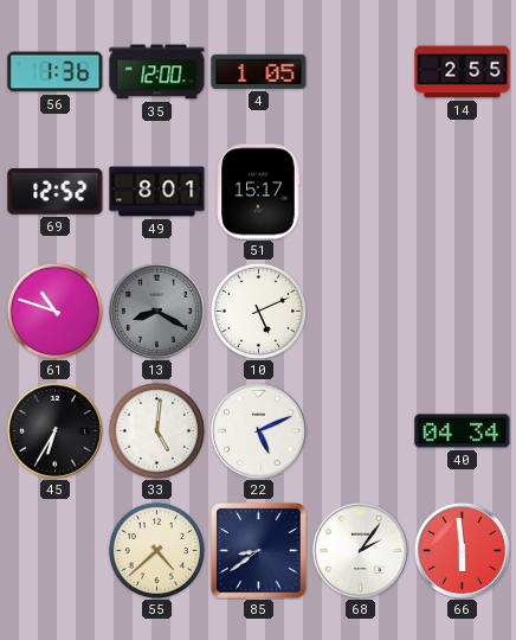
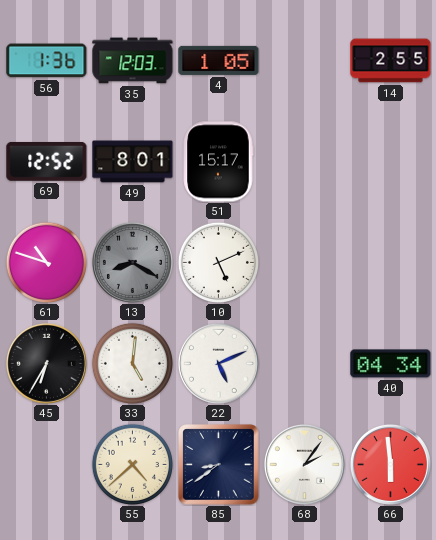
35: 12:00 -> 12:03
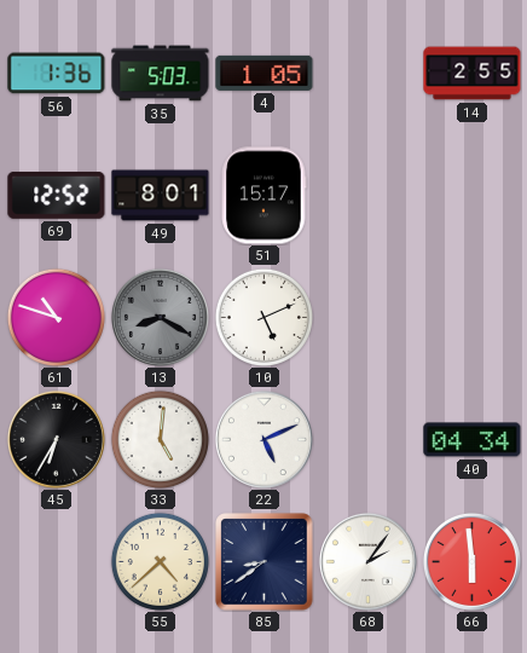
35: 12:03 -> 5:03
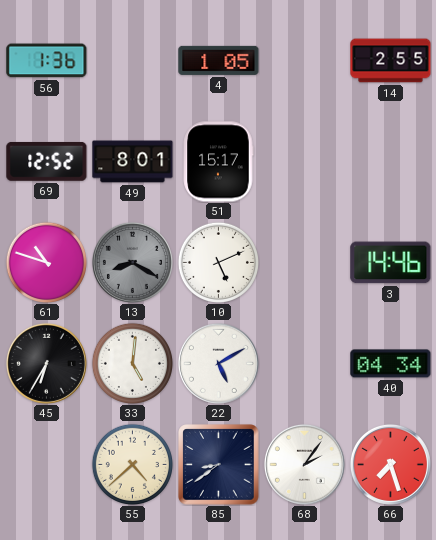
35: 5:03 -> none
3: none -> 14:46
22: 5:11 -> 5:10
66: 5:59 -> 7:27
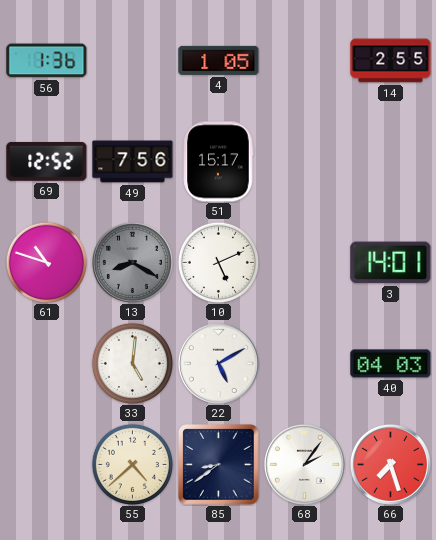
49: 8:01 -> 7:56
3: 14:46 -> 14:01
45: 6:35 -> none
40: 04:34 -> 04:03
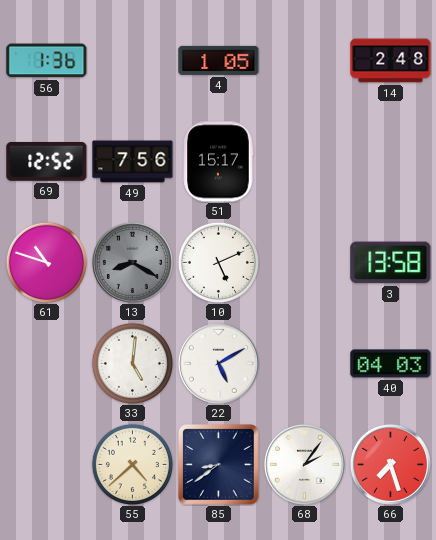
14: 2:55 -> 2:48
3: 14:01 -> 13:58
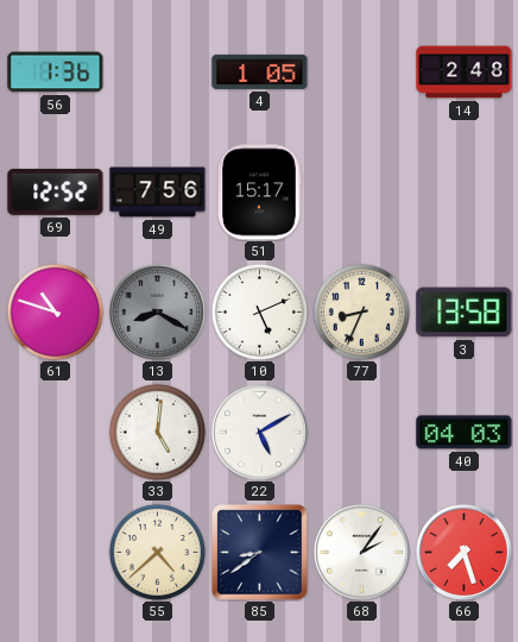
77: none -> 8:34
